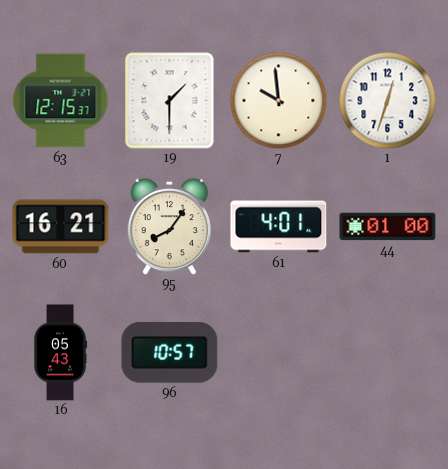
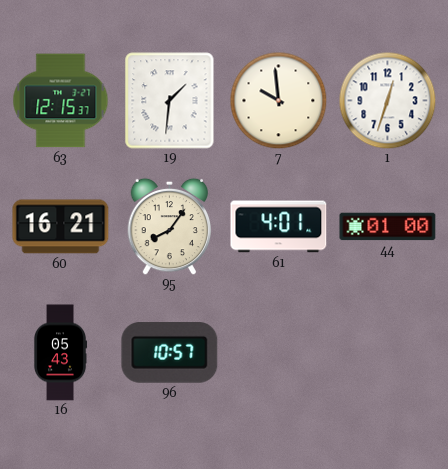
19: 1:30 -> 1:31
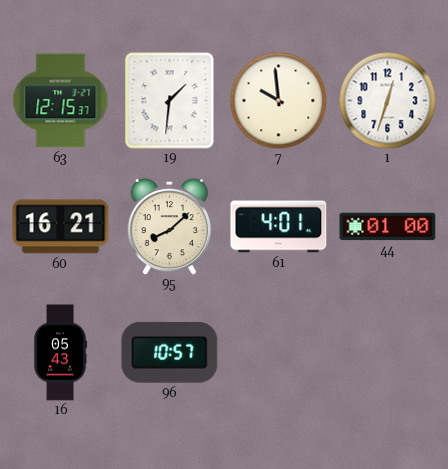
95: 8:06 -> 8:08
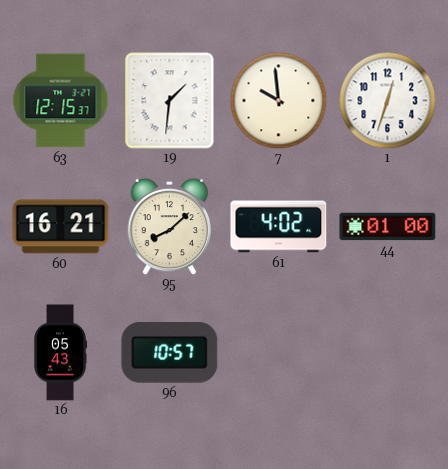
61: 4:01 -> 4:02
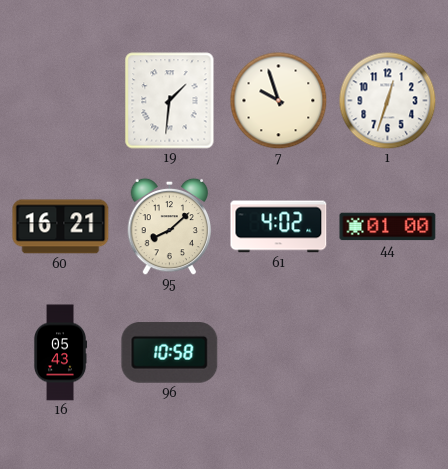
63: 12:15 -> none
7: 9:59 -> 9:57
96: 10:57 -> 10:58
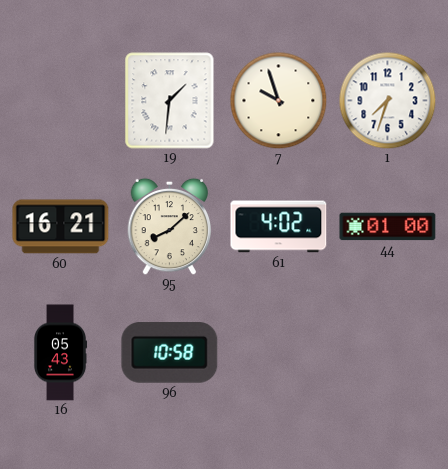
1: 12:33 -> 7:33
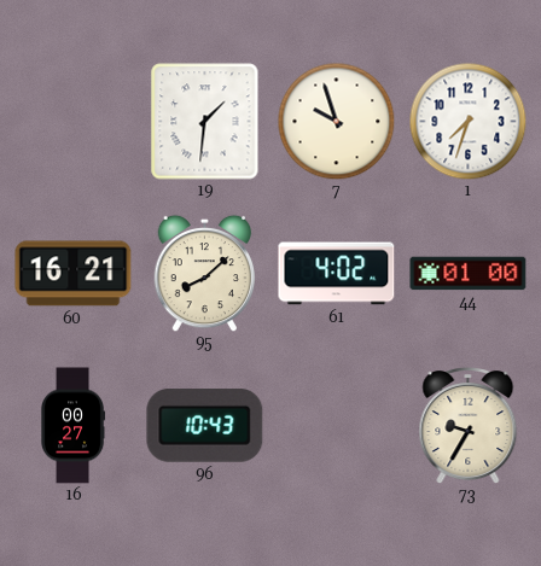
16: 05:43 -> 00:27
96: 10:58 -> 10:43
73: none -> 9:35
